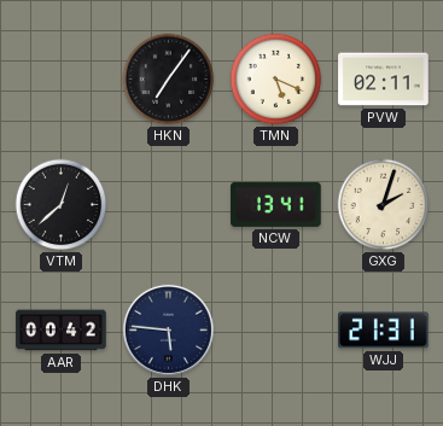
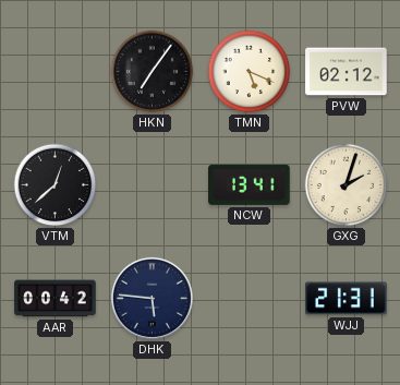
PVW: 02:11 -> 02:12
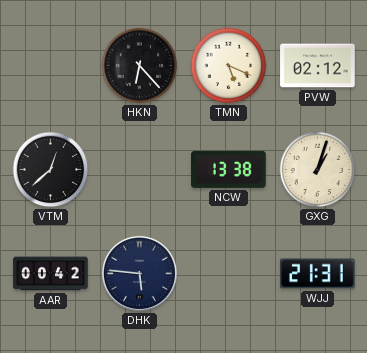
HKN: 7:06 -> 6:23
NCW: 13:41 -> 13:38
GXG: 2:03 -> 1:03
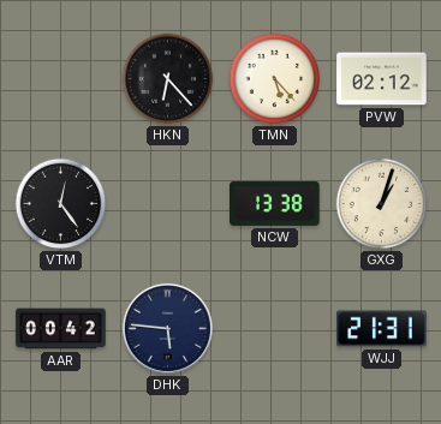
TMN: 5:19 -> 5:23
VTM: 12:38 -> 12:24
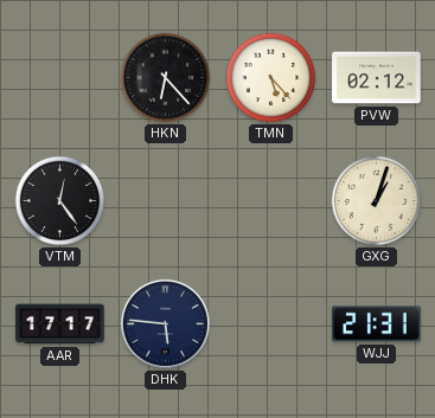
NCW: 13:38 -> none
AAR: 00:42 -> 17:17
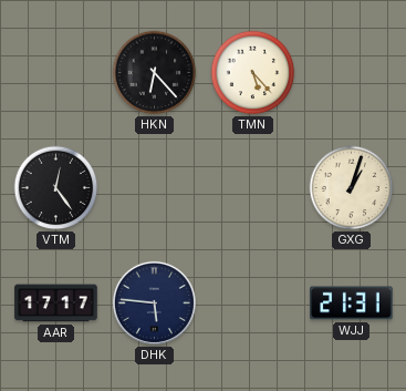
PVW: 02:12 -> none
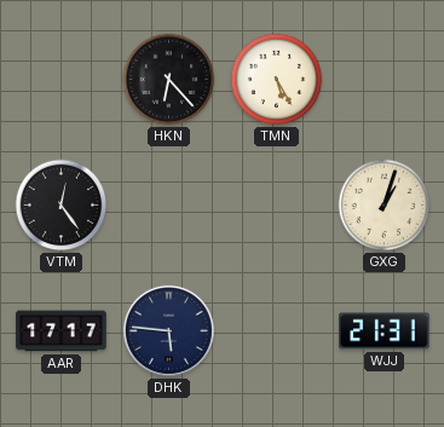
TMN: 5:23 -> 5:25
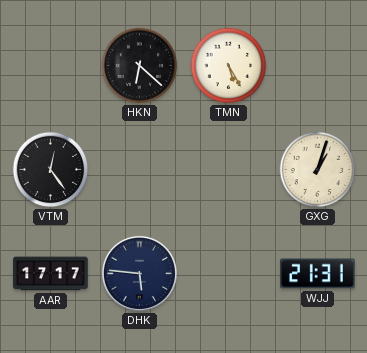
HKN: 6:23 -> 6:22
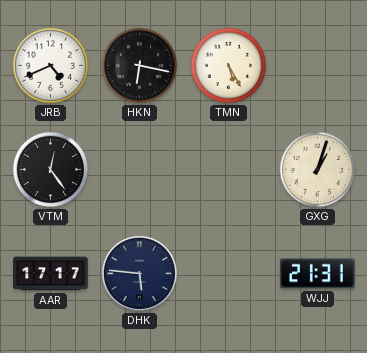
JRB: none -> 4:41
HKN: 6:22 -> 6:17
